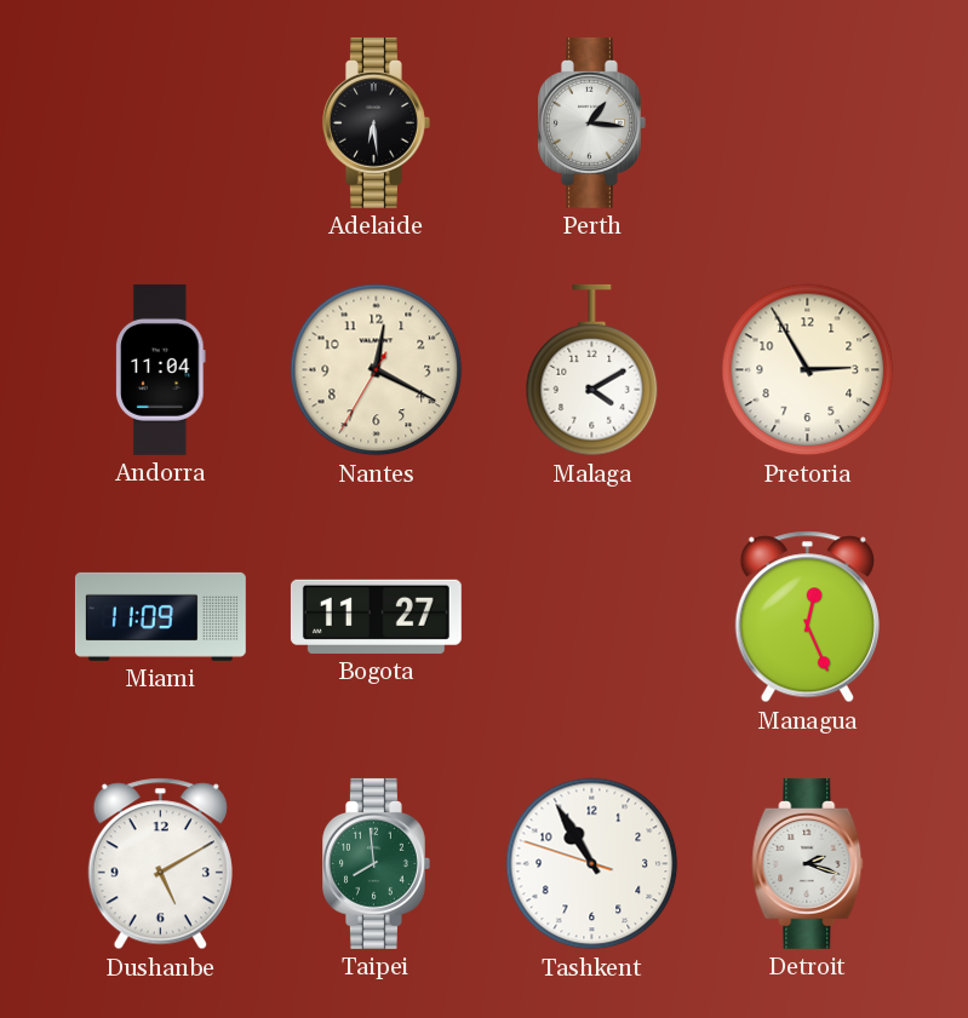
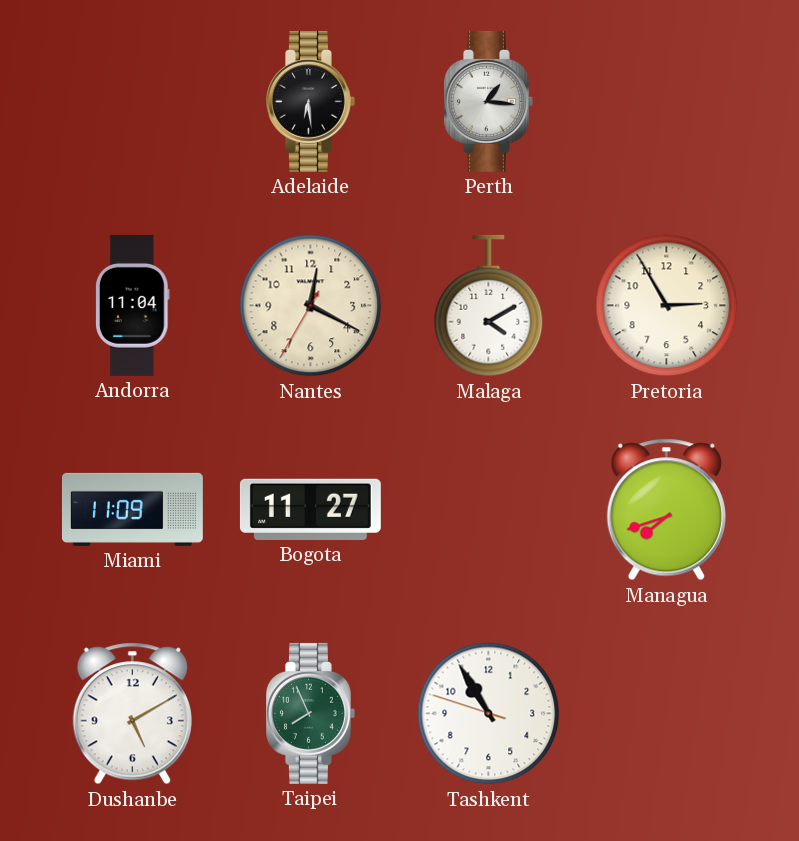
Managua: 12:26 -> 7:42
Taipei: 7:59 -> 7:56
Detroit: 2:18 -> none
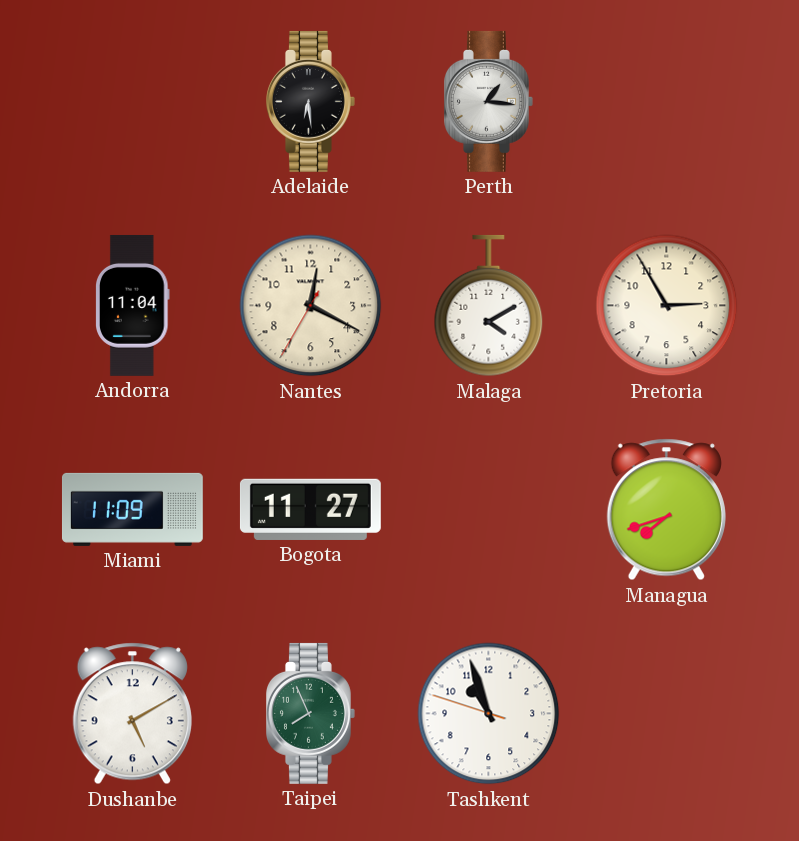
Tashkent: 10:54 -> 10:56
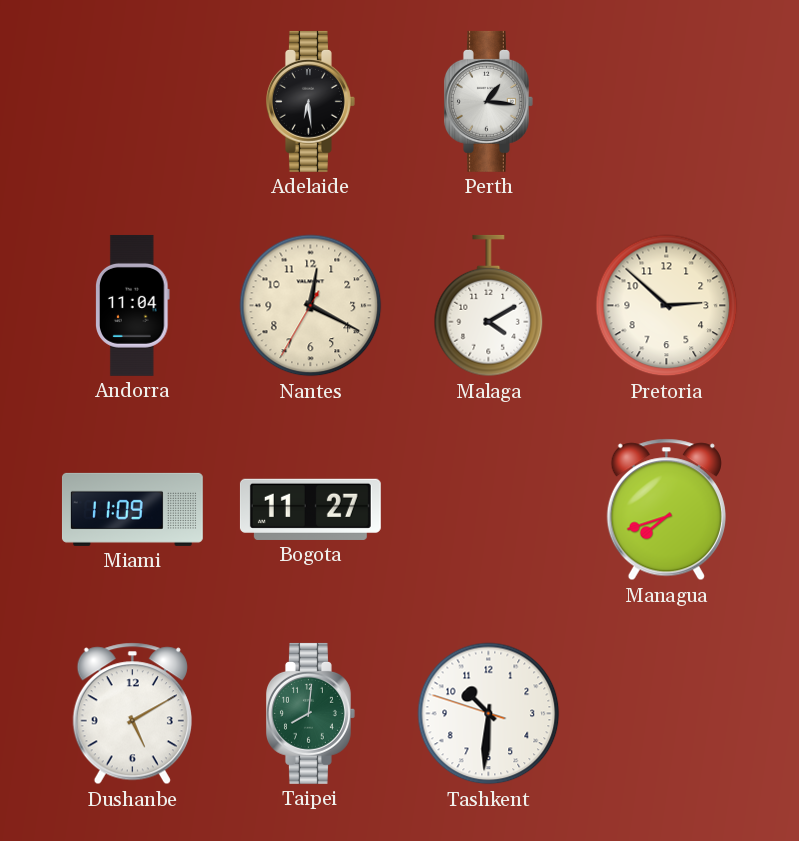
Pretoria: 2:55 -> 2:52
Taipei: 7:56 -> 8:01
Tashkent: 10:56 -> 10:30
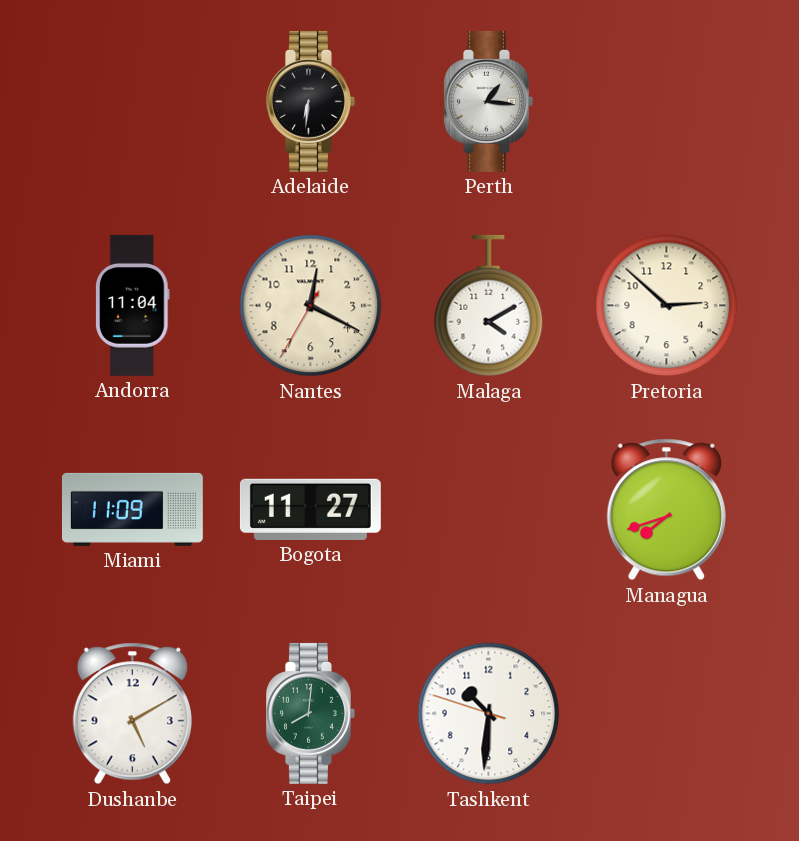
Adelaide: 6:29 -> 6:31
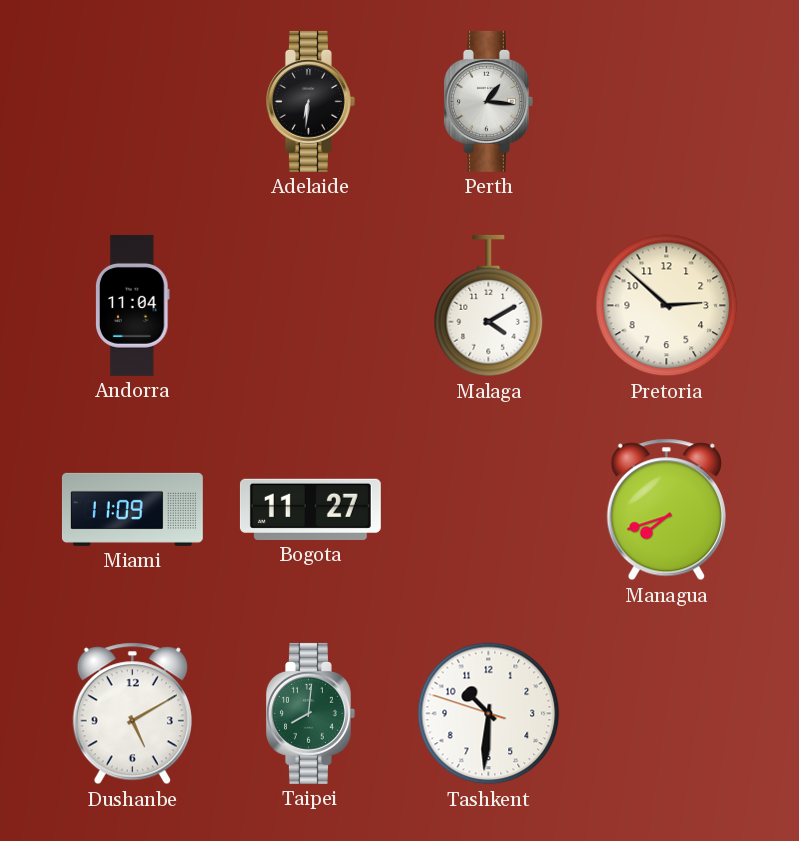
Nantes: 12:19 -> none
